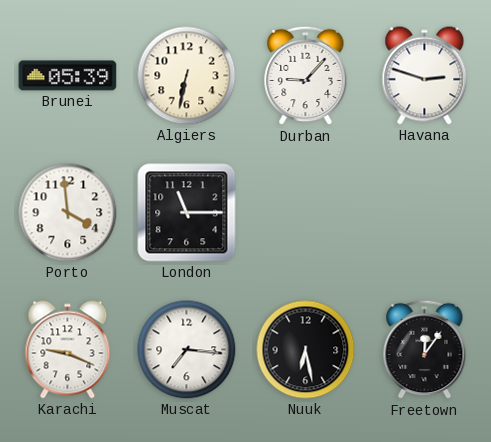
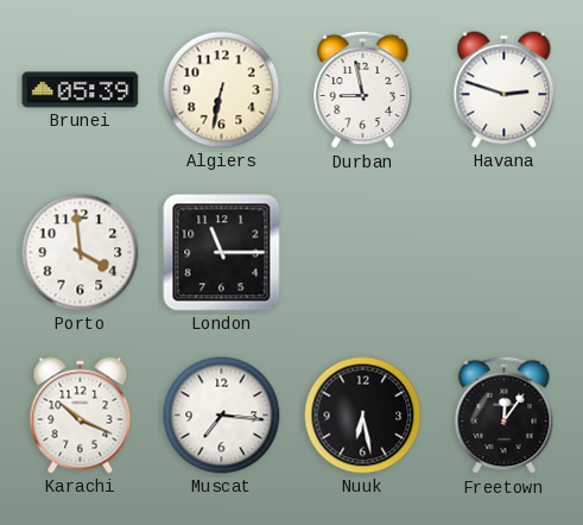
Durban: 9:07 -> 8:58
Karachi: 9:19 -> 10:19
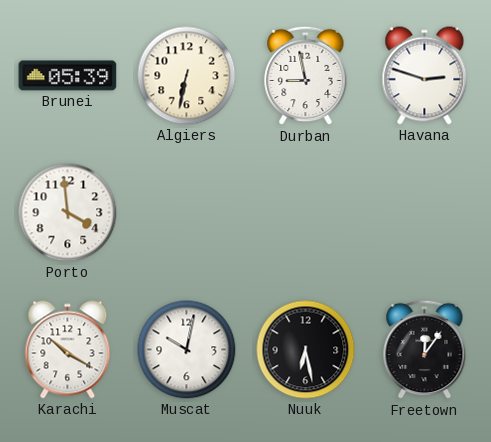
London: 11:15 -> none
Karachi: 10:19 -> 10:20
Muscat: 7:16 -> 10:02
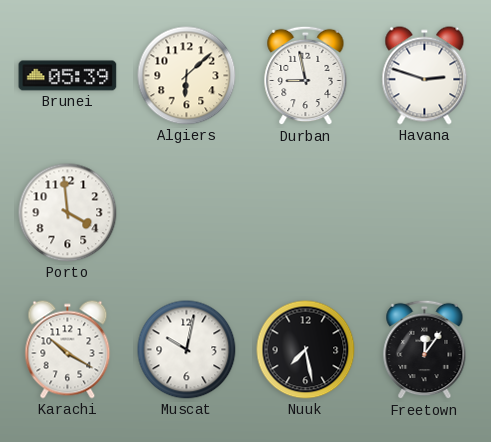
Algiers: 6:32 -> 6:08
Nuuk: 6:28 -> 7:28
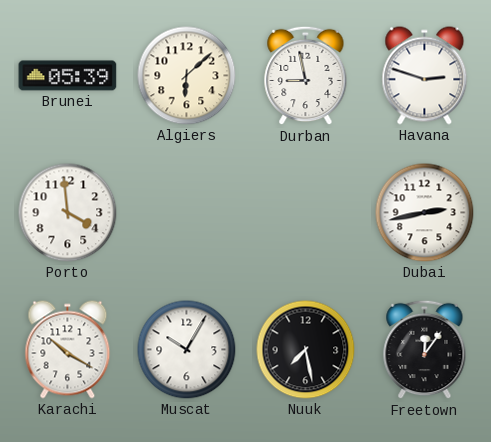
Dubai: none -> 2:43
Muscat: 10:02 -> 10:05
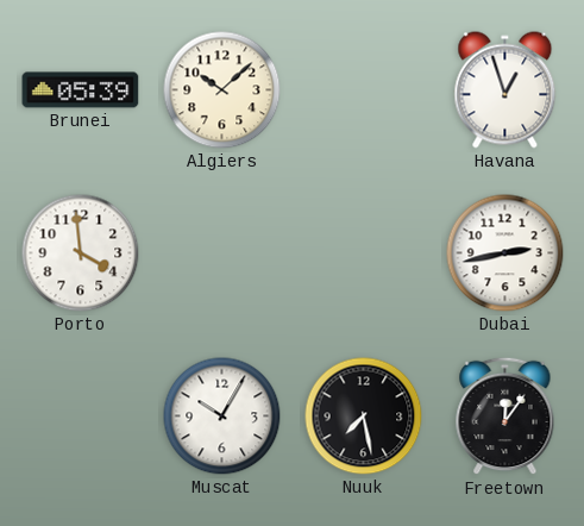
Algiers: 6:08 -> 10:08
Durban: 8:58 -> none
Havana: 2:48 -> 12:57
Karachi: 10:20 -> none
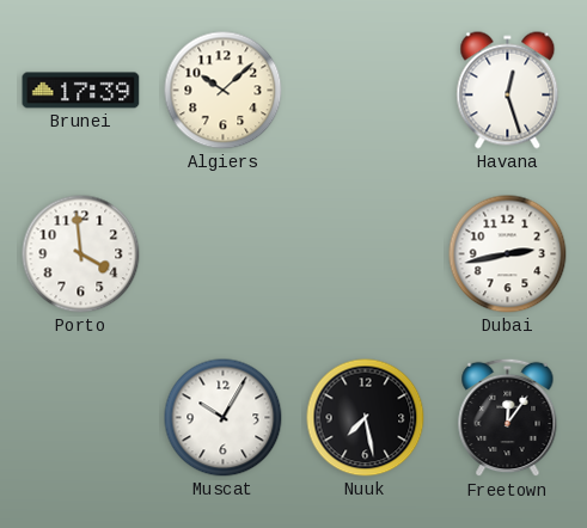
Brunei: 05:39 -> 17:39
Havana: 12:57 -> 12:27
